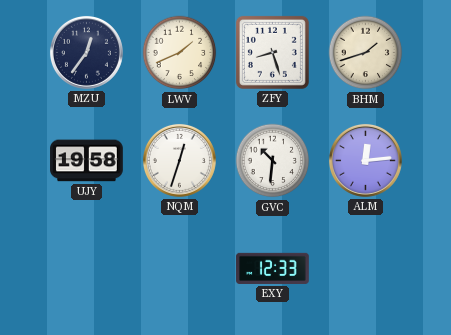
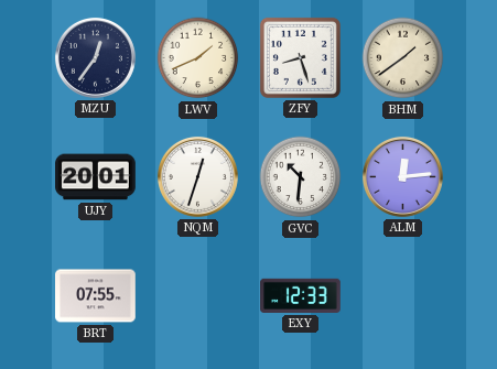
BHM: 1:42 -> 1:39
UJY: 19:58 -> 20:01
BRT: none -> 07:55
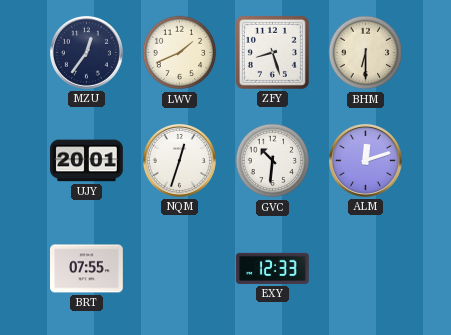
BHM: 1:39 -> 6:30
ALM: 12:14 -> 12:12
